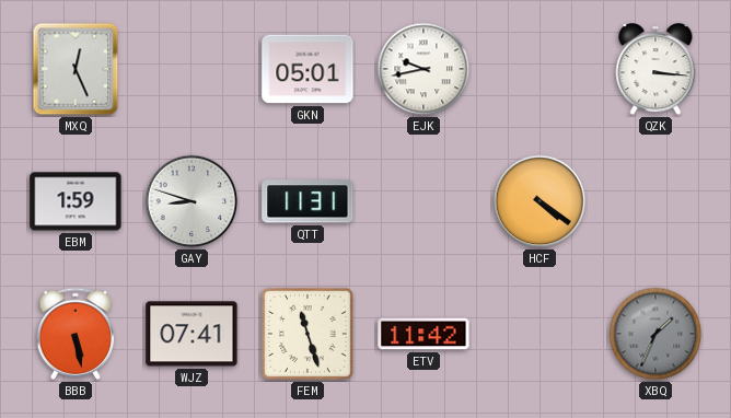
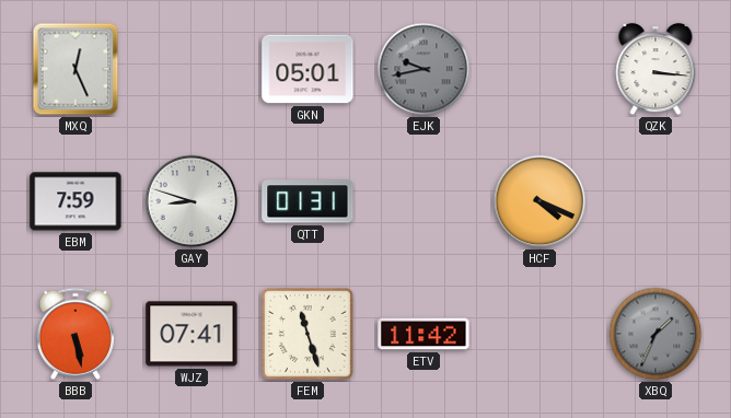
EJK dial: white -> grey
EBM: 1:59 -> 7:59
QTT: 11:31 -> 01:31
HCF: 4:21 -> 4:19
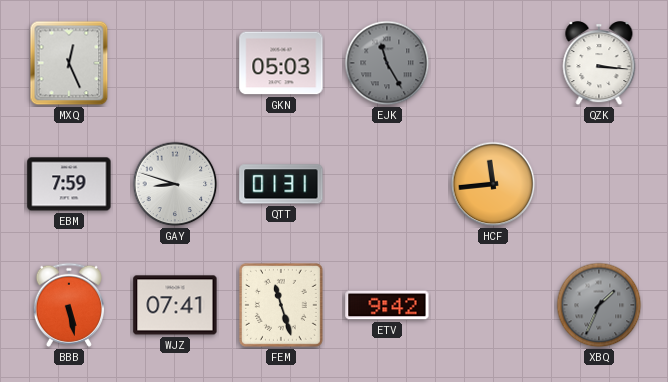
GKN: 05:01 -> 05:03
EJK: 9:43 -> 11:25
HCF: 4:19 -> 11:44
ETV: 11:42 -> 9:42
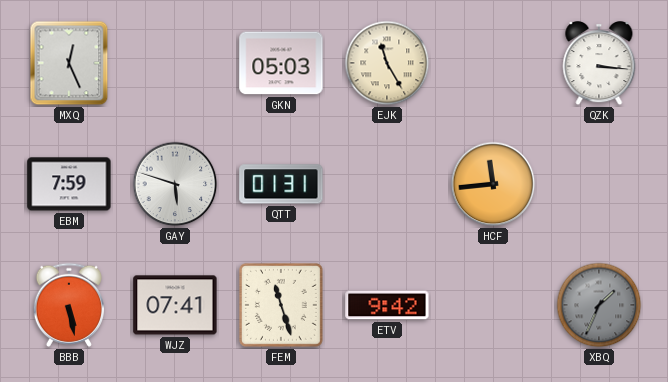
EJK dial: grey -> cream
GAY: 8:48 -> 5:48
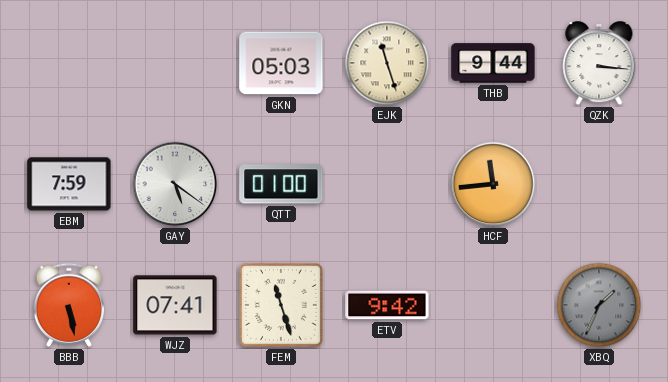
MXQ: 12:26 -> none
EJK: 11:25 -> 11:27
THB: none -> 9:44
GAY: 5:48 -> 5:21
QTT: 01:31 -> 01:00
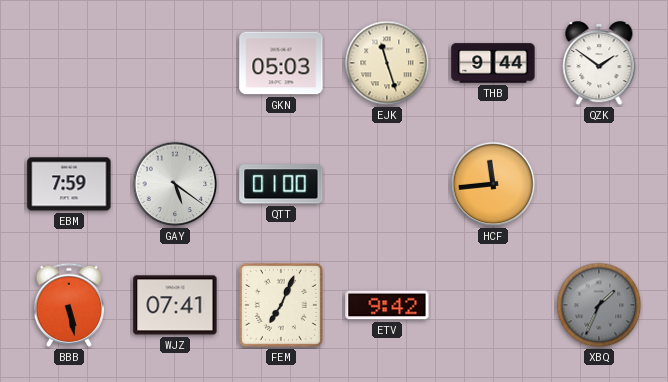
QZK: 3:16 -> 1:51
FEM: 11:27 -> 7:04
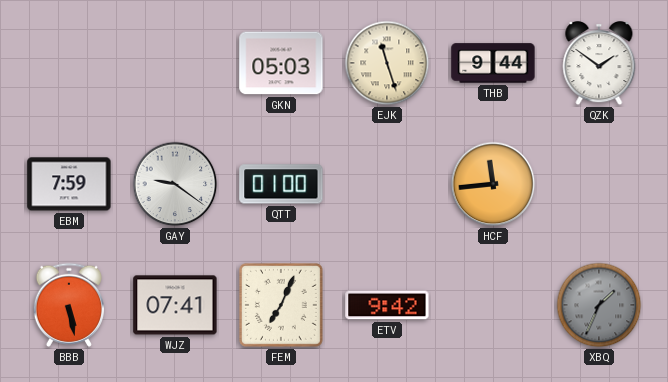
GAY: 5:21 -> 9:21
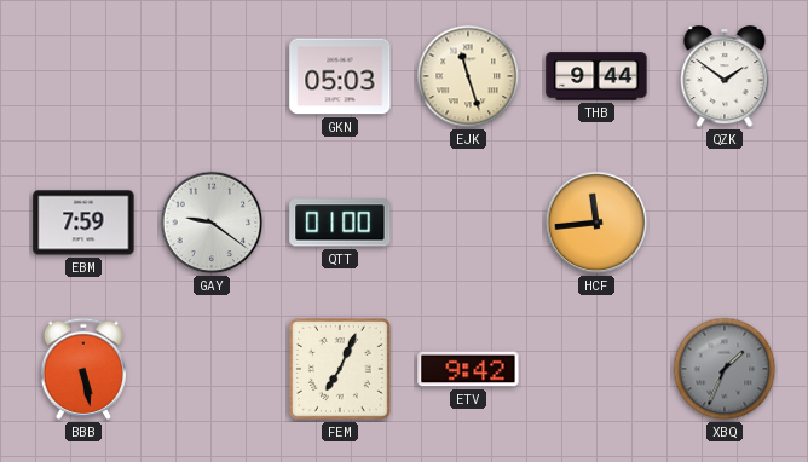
WJZ: 07:41 -> none
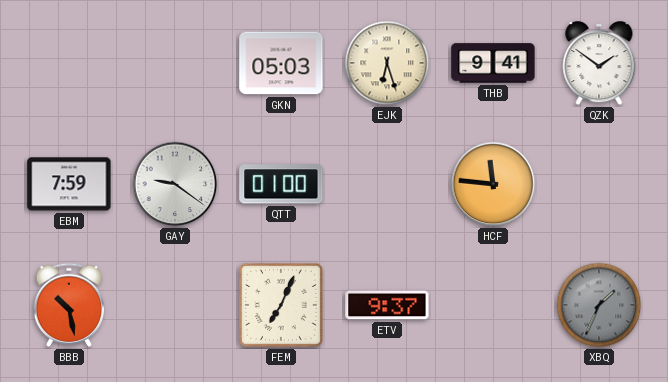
EJK: 11:27 -> 6:27
THB: 9:44 -> 9:41
HCF: 11:44 -> 11:46
BBB: 5:28 -> 10:28
ETV: 9:42 -> 9:37
